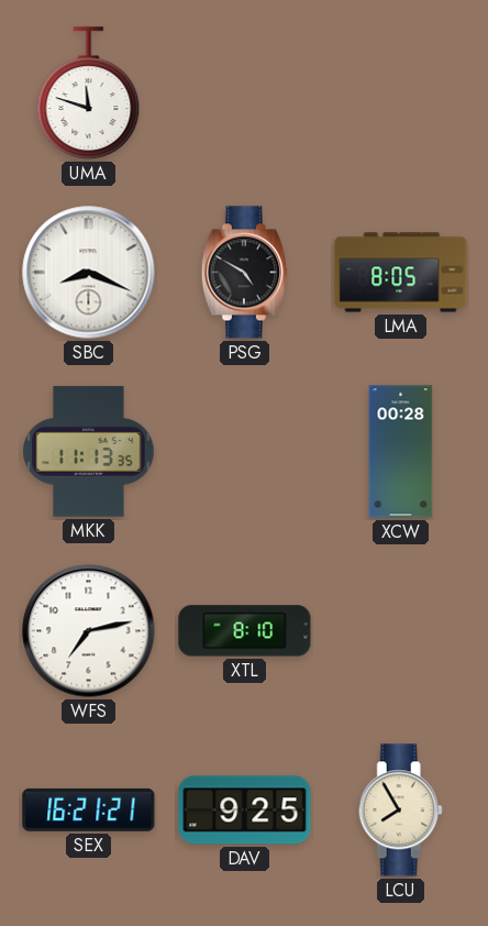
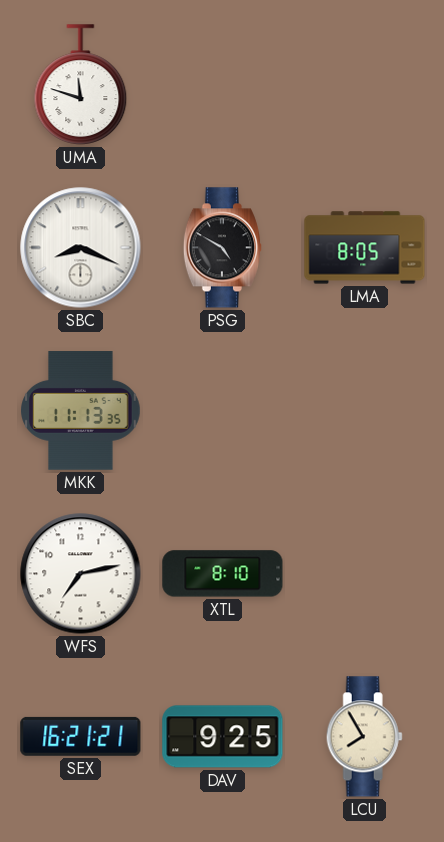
XCW: 00:28 -> none
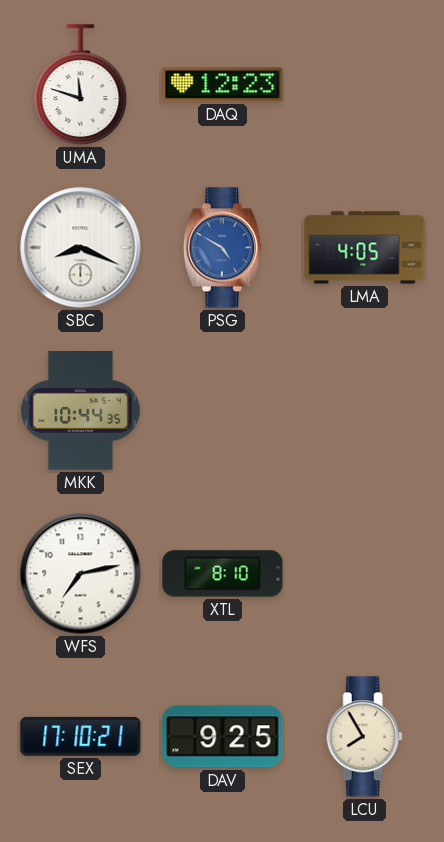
DAQ: none -> 12:23
PSG dial: black -> blue
LMA: 8:05 -> 4:05
MKK: 11:13 -> 10:44
SEX: 16:21 -> 17:10
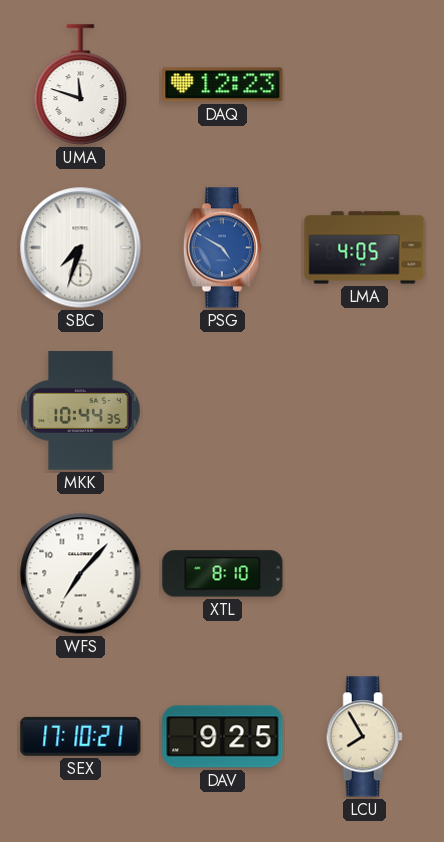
SBC: 8:19 -> 7:33
WFS: 7:13 -> 7:07
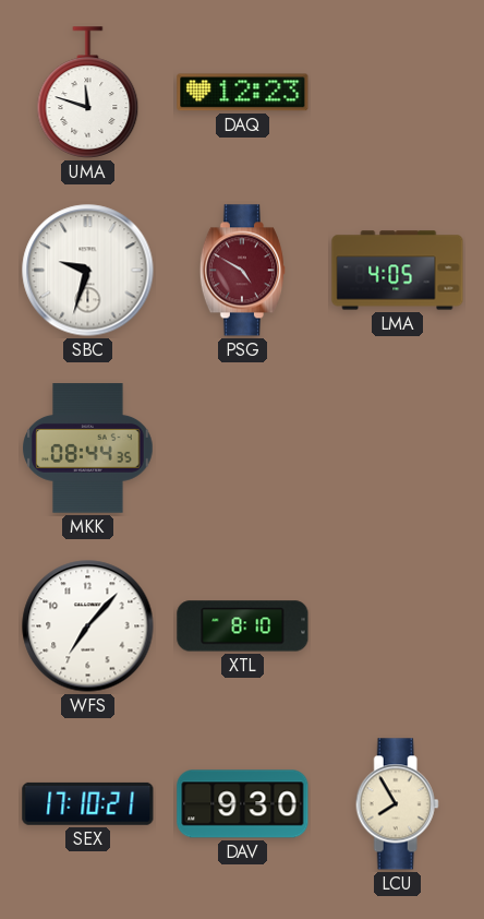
SBC: 7:33 -> 9:33
PSG dial: blue -> burgundy
MKK: 10:44 -> 08:44
DAV: 9:25 -> 9:30
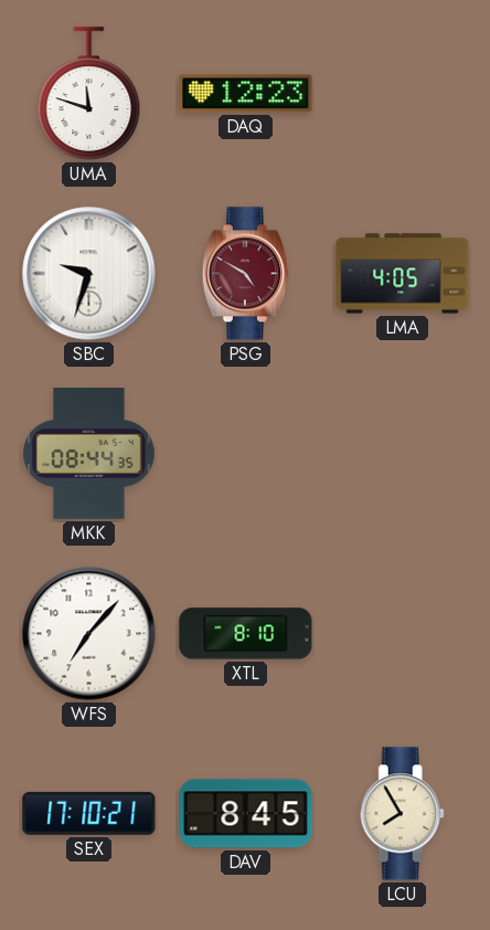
DAV: 9:30 -> 8:45
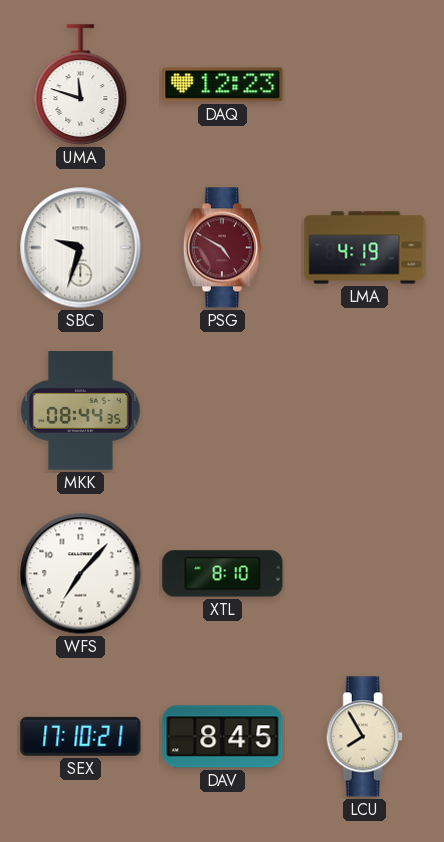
LMA: 4:05 -> 4:19
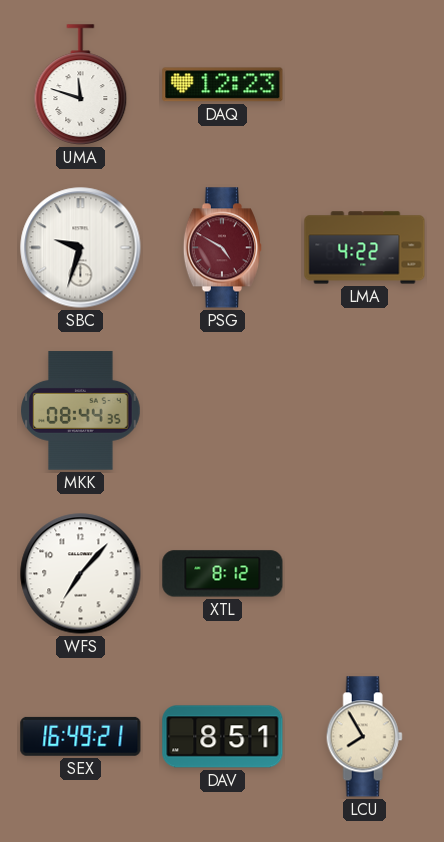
LMA: 4:19 -> 4:22
XTL: 8:10 -> 8:12
SEX: 17:10 -> 16:49
DAV: 8:45 -> 8:51
